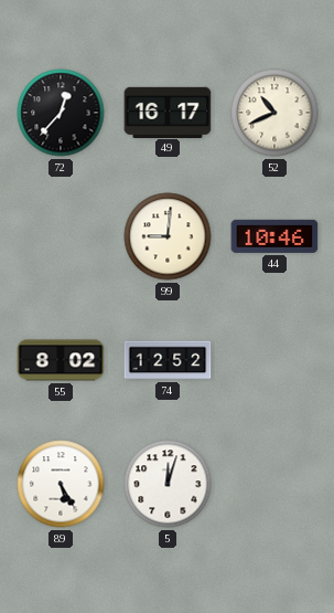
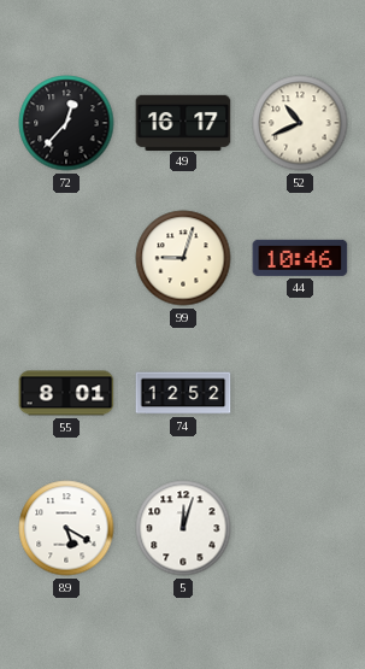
99: 9:01 -> 9:03
55: 8:02 -> 8:01
89: 5:25 -> 5:20
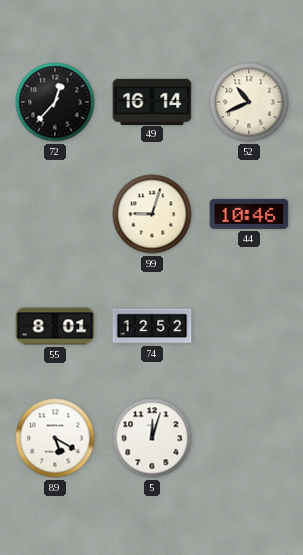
49: 16:17 -> 16:14
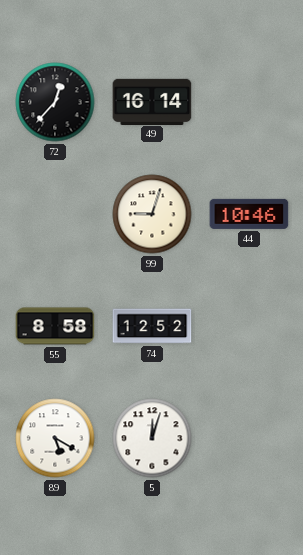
52: 10:41 -> none
55: 8:01 -> 8:58
